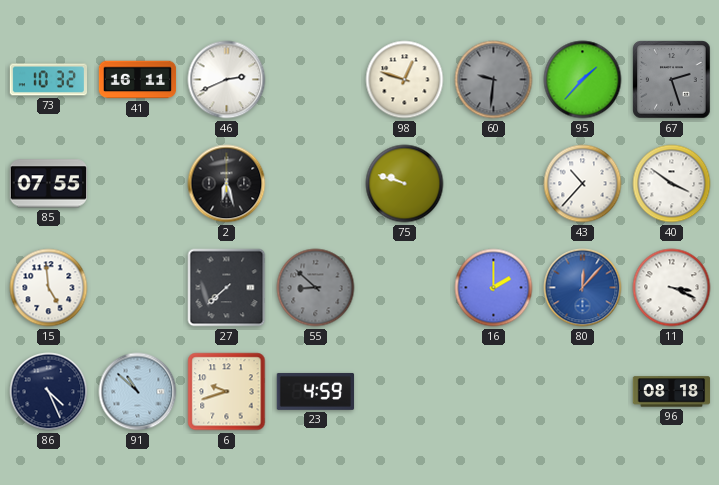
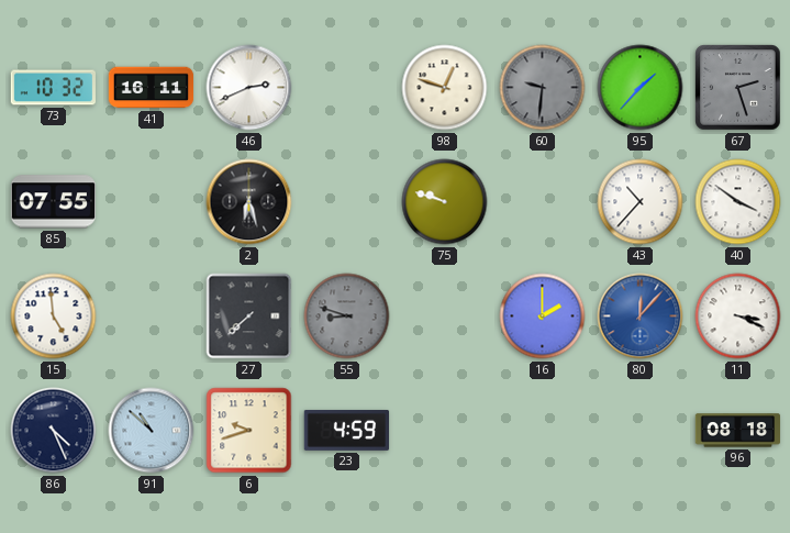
55: 8:52 -> 8:48
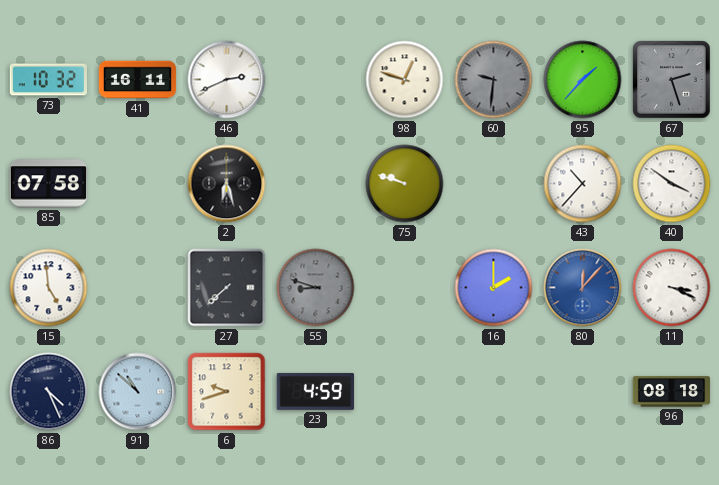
85: 07:55 -> 07:58
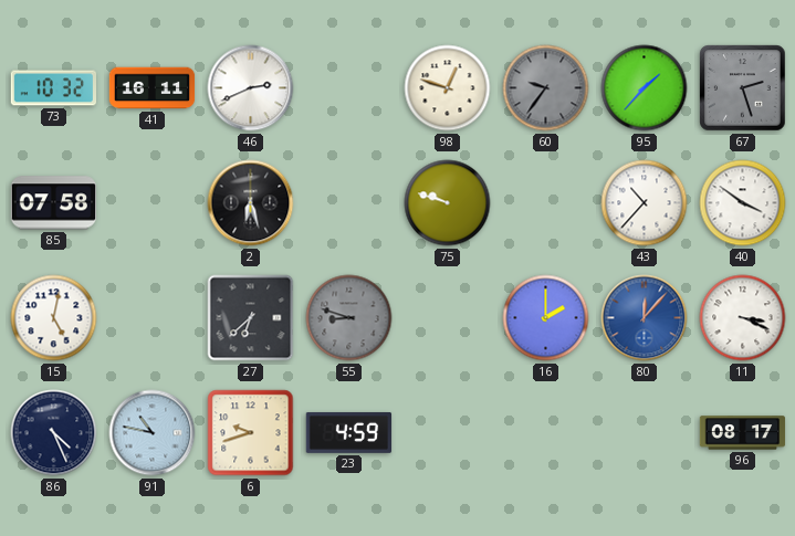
60: 9:31 -> 9:36
15: 4:59 -> 5:02
27: 7:38 -> 6:38
91: 10:52 -> 10:47
96: 08:18 -> 08:17
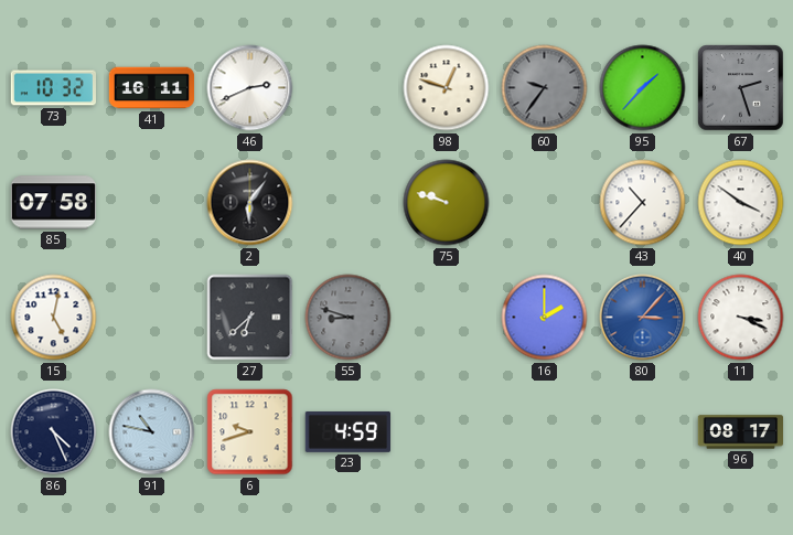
2: 6:27 -> 6:06
80: 12:07 -> 3:07
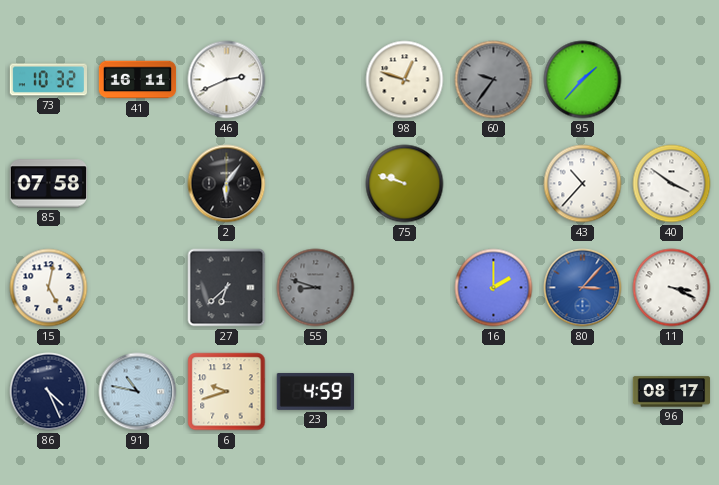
67: 2:27 -> none
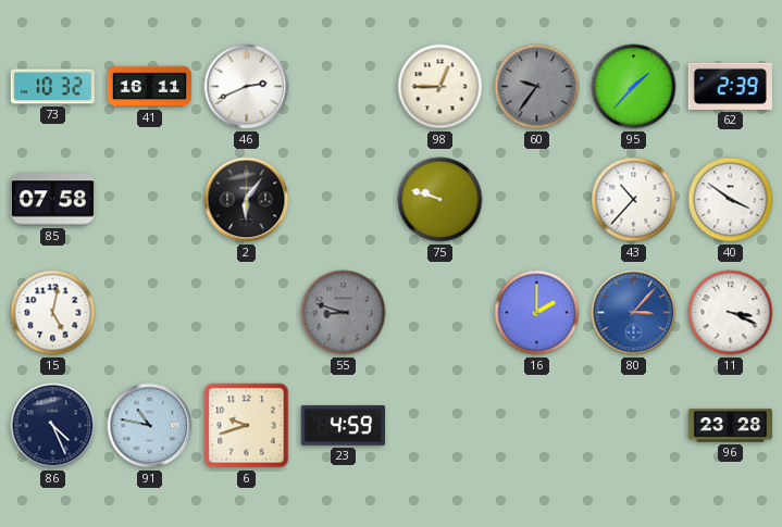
98: 12:48 -> 12:45
62: none -> 2:39
27: 6:38 -> none
96: 08:17 -> 23:28
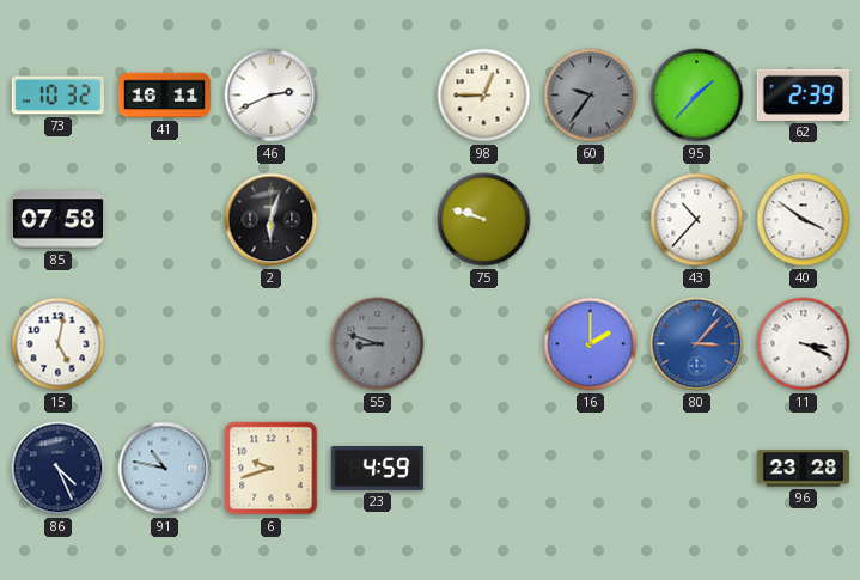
2: 6:06 -> 6:03
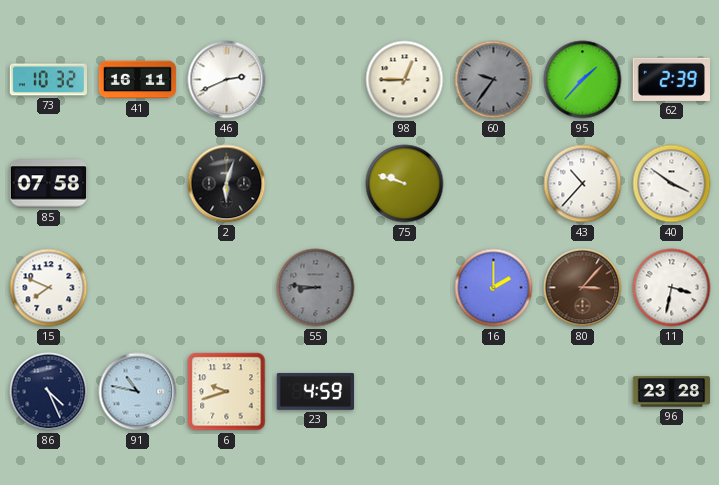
15: 5:02 -> 7:49
55: 8:48 -> 8:46
80 dial: blue -> brown
11: 3:19 -> 3:32
